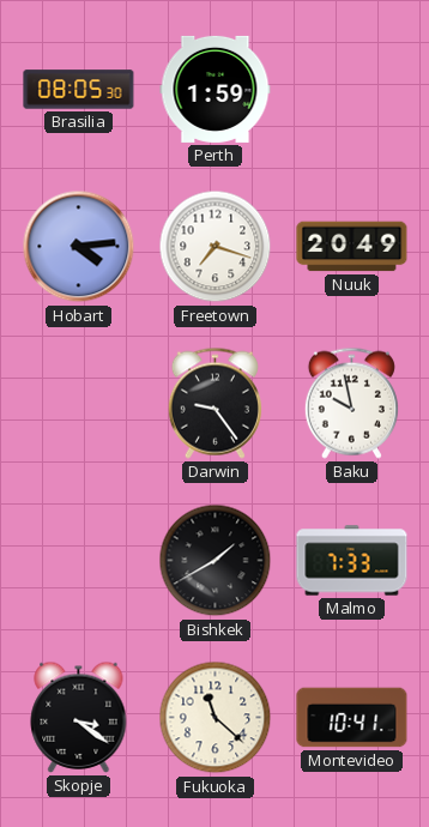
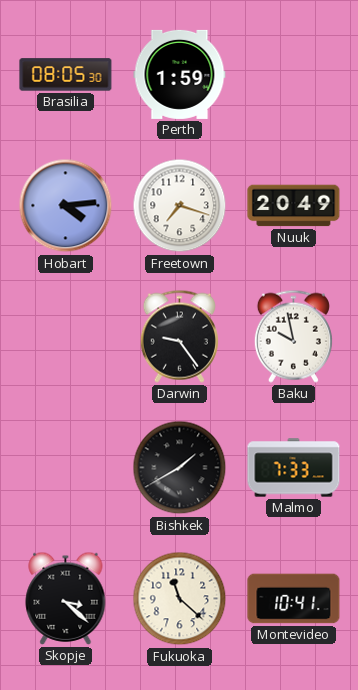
Skopje: 3:21 -> 3:22
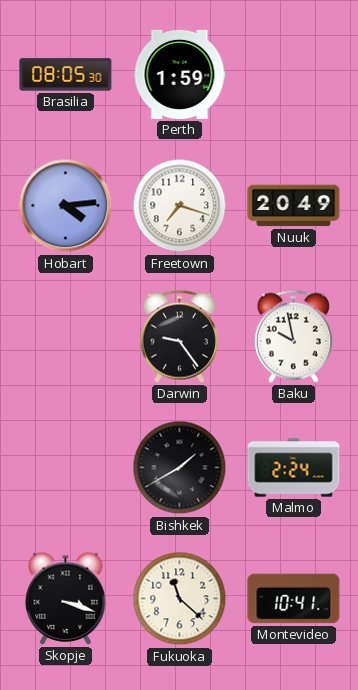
Malmo: 7:33 -> 2:24
Skopje: 3:22 -> 3:18
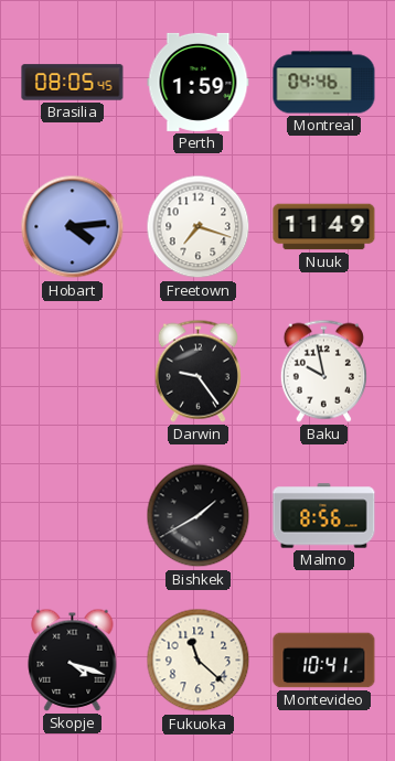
Brasilia: 08:05:30 -> 08:05:45
Montreal: none -> 04:46
Nuuk: 20:49 -> 11:49
Malmo: 2:24 -> 8:56
Skopje: 3:18 -> 4:18
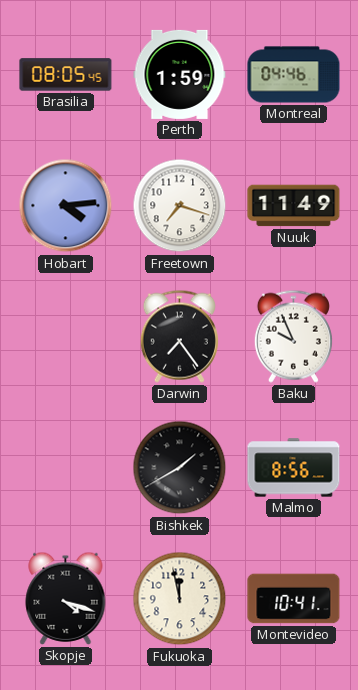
Darwin: 9:24 -> 7:24
Baku: 9:58 -> 9:56
Fukuoka: 11:22 -> 11:58
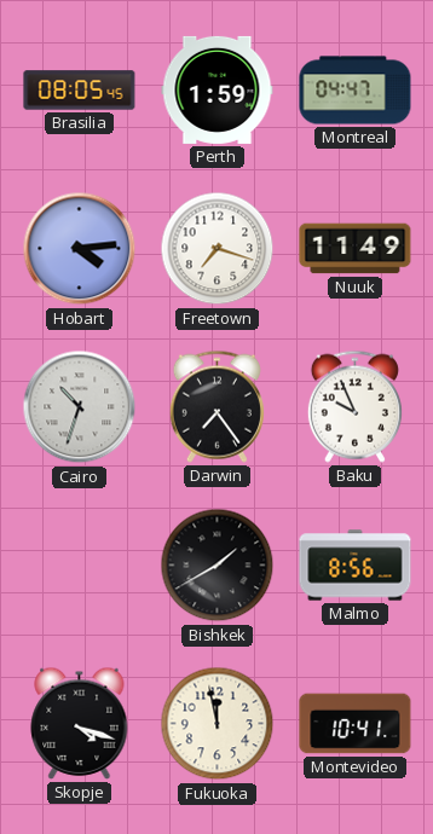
Montreal: 04:46 -> 04:47
Cairo: none -> 10:33
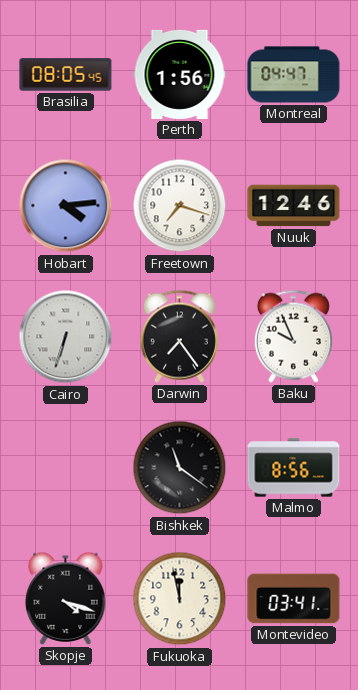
Perth: 1:59 -> 1:56
Nuuk: 11:49 -> 12:46
Cairo: 10:33 -> 6:33
Bishkek: 1:40 -> 11:21
Montevideo: 10:41 -> 03:41
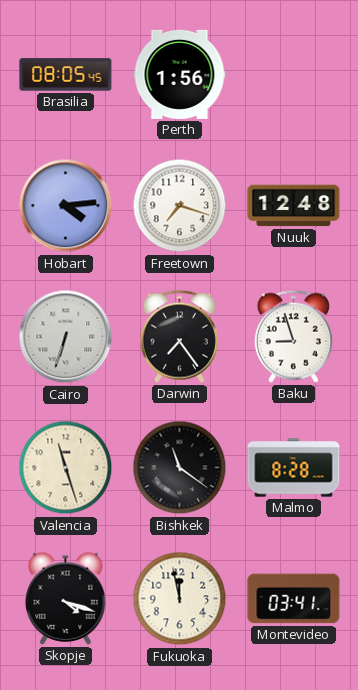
Montreal: 04:47 -> none
Nuuk: 12:46 -> 12:48
Baku: 9:56 -> 8:57
Valencia: none -> 11:27
Malmo: 8:56 -> 8:28
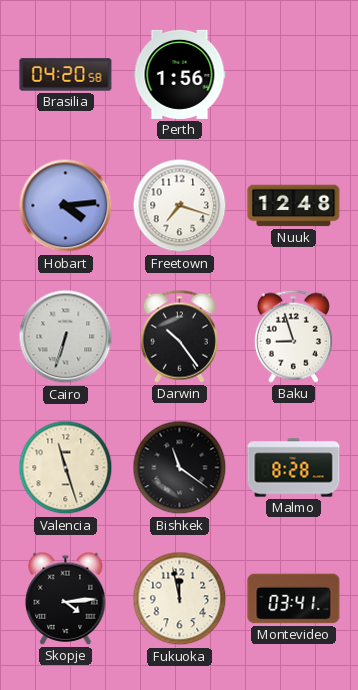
Brasilia: 08:05 -> 04:20
Darwin: 7:24 -> 10:24
Skopje: 4:18 -> 4:14
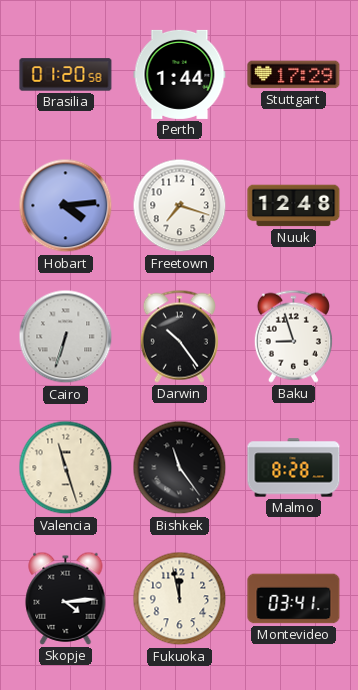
Brasilia: 04:20 -> 01:20
Perth: 1:56 -> 1:44
Stuttgart: none -> 17:29
Bishkek: 11:21 -> 11:24
